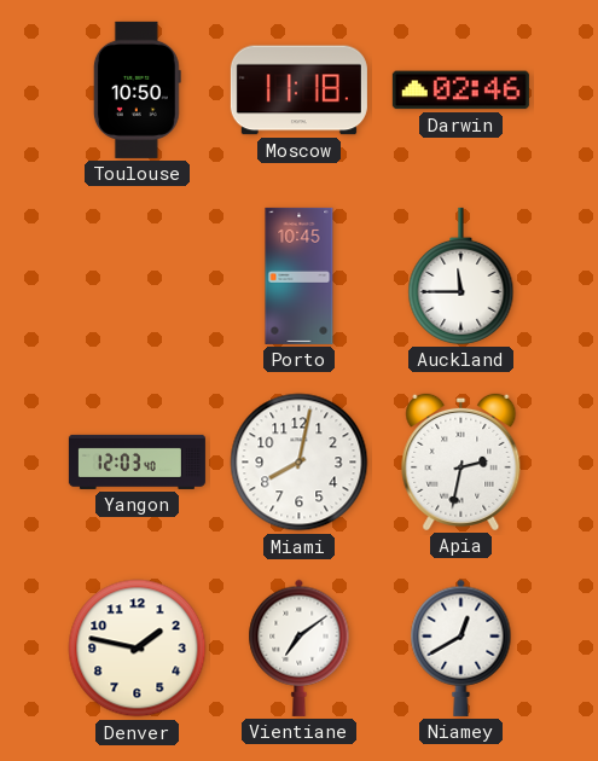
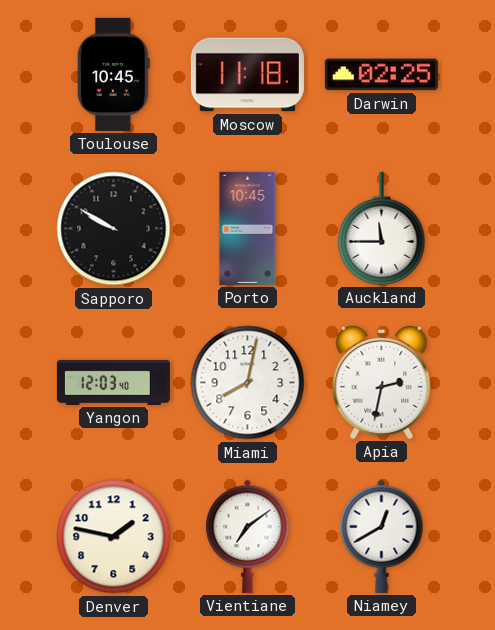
Toulouse: 10:50 -> 10:45
Darwin: 02:46 -> 02:25
Sapporo: none -> 9:50
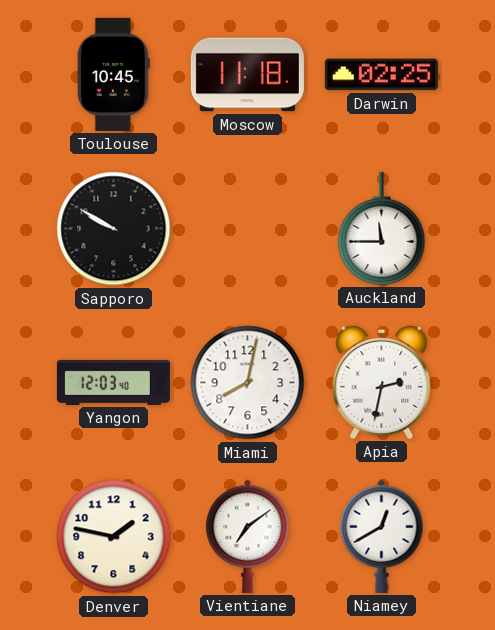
Porto: 10:45 -> none
